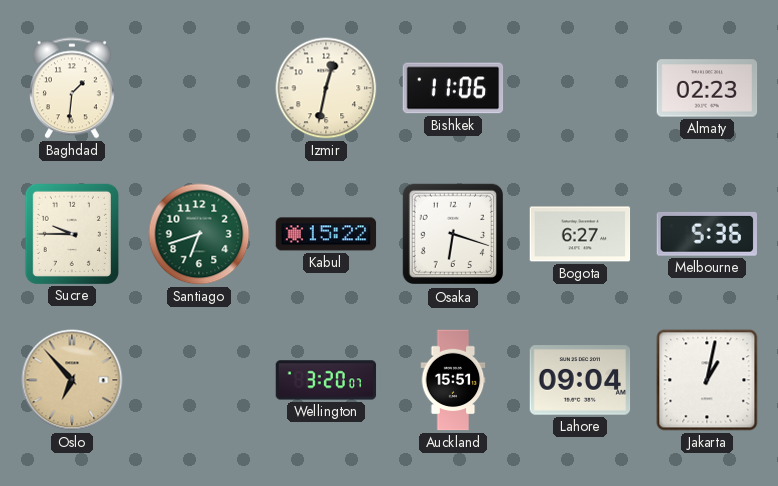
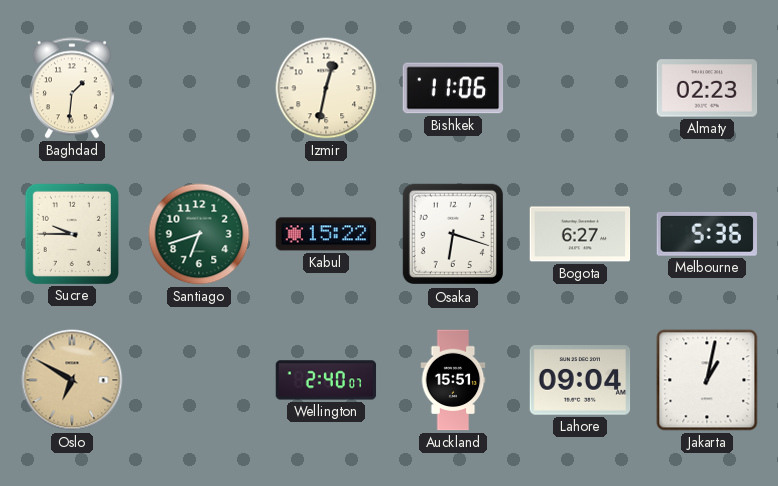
Oslo: 6:53 -> 6:50
Wellington: 3:20 -> 2:40
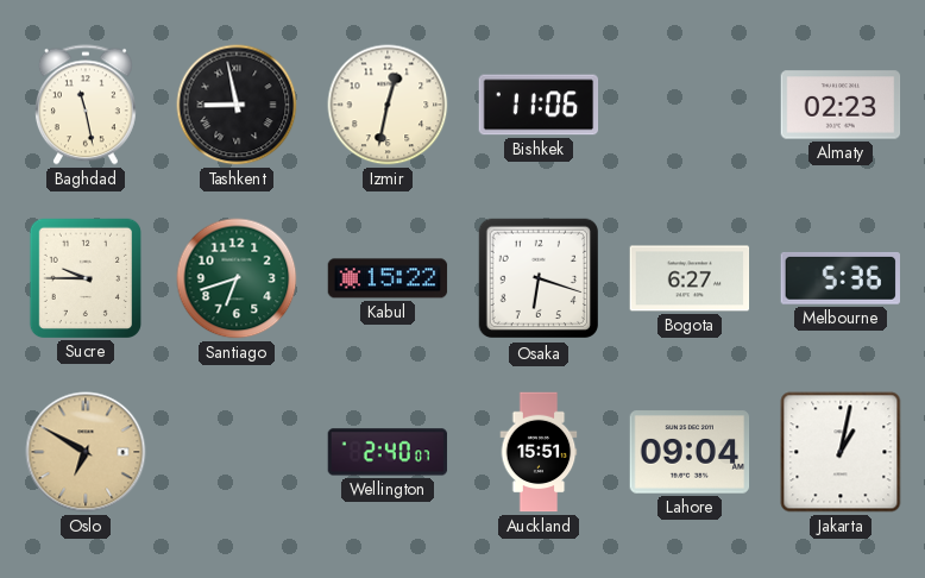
Baghdad: 1:31 -> 11:28
Tashkent: none -> 8:58
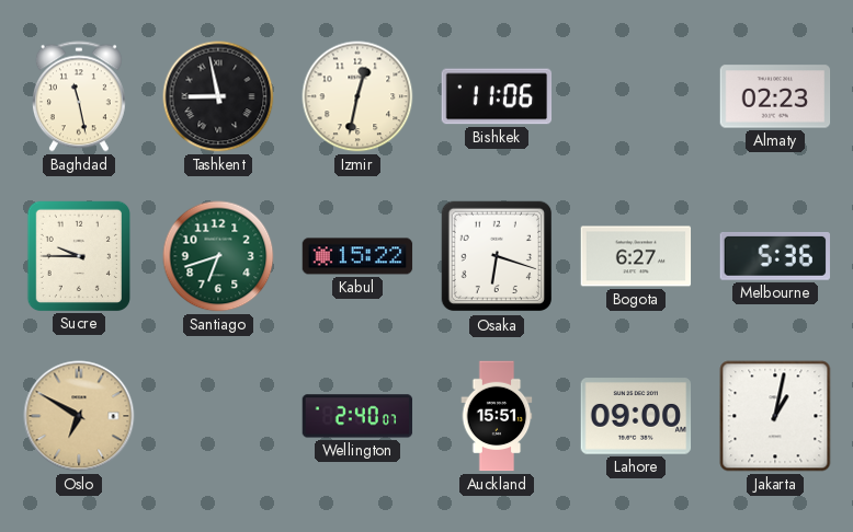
Lahore: 09:04 -> 09:00
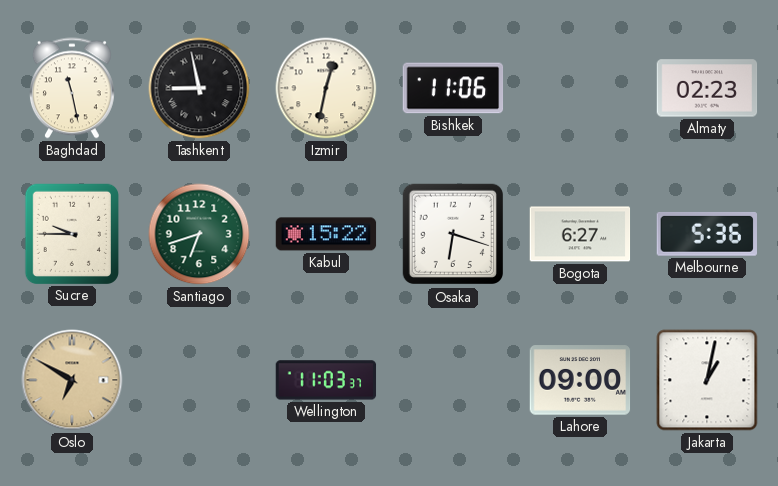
Wellington: 2:40 -> 11:03
Auckland: 15:51 -> none
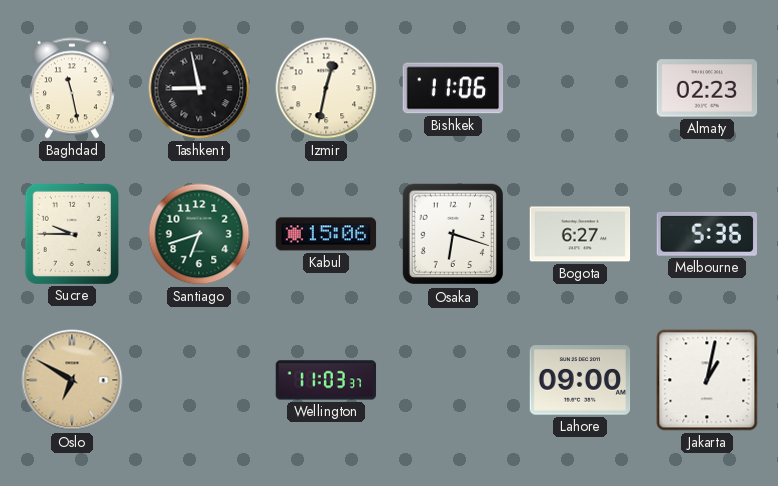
Kabul: 15:22 -> 15:06
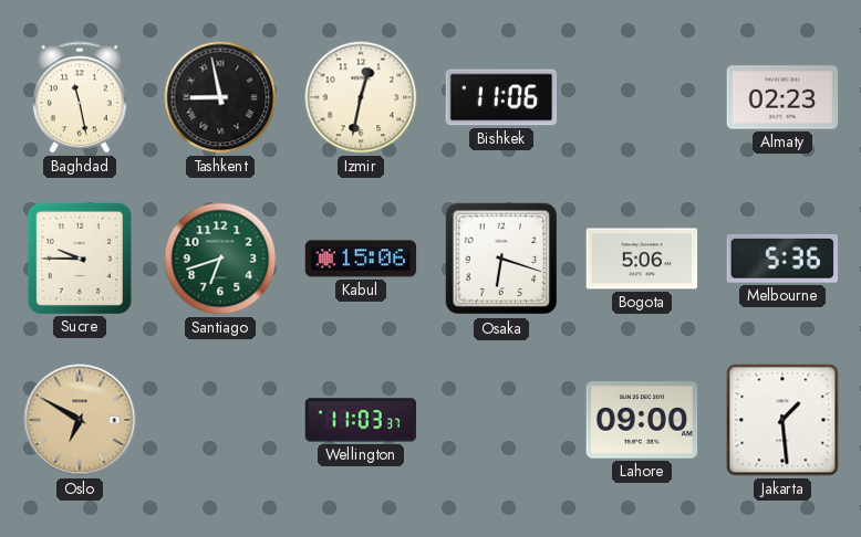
Bogota: 6:27 -> 5:06
Jakarta: 1:02 -> 1:29
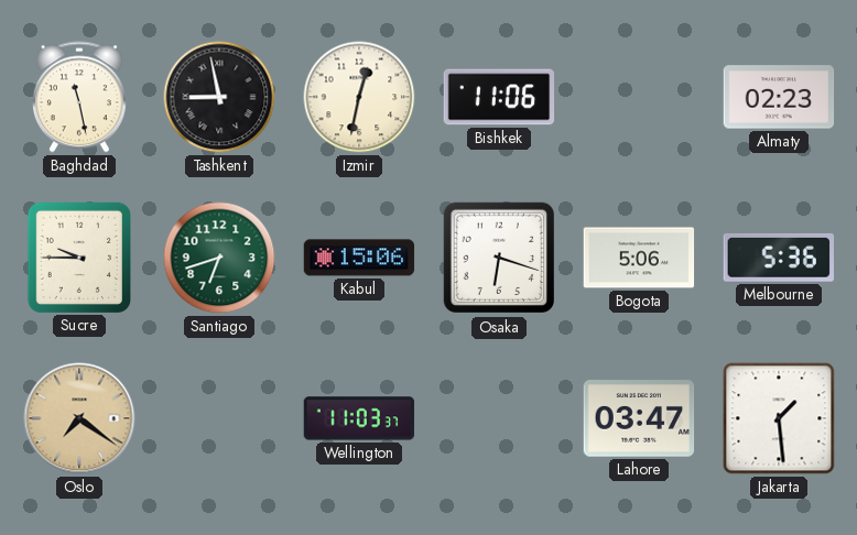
Oslo: 6:50 -> 7:21
Lahore: 09:00 -> 03:47
